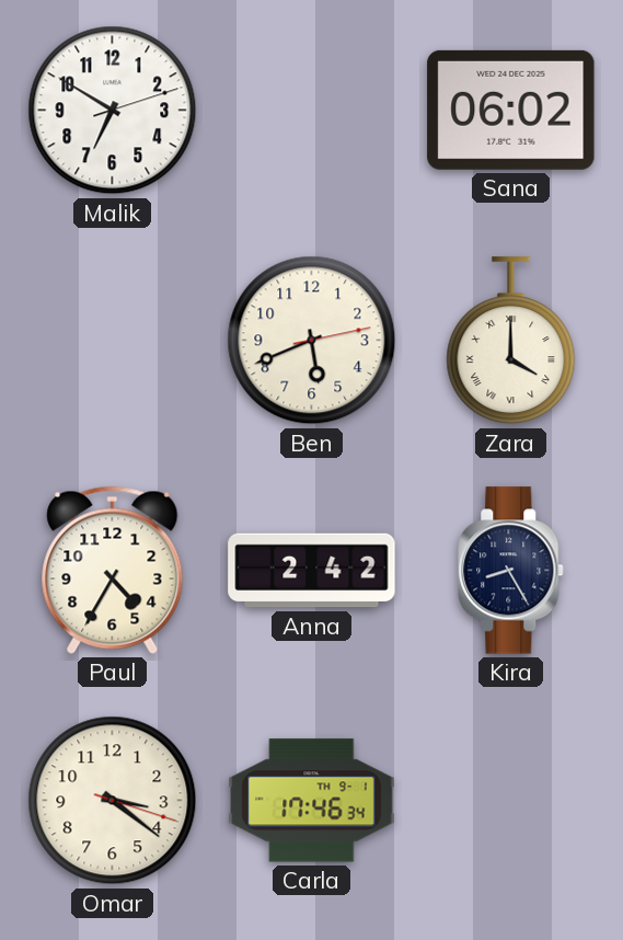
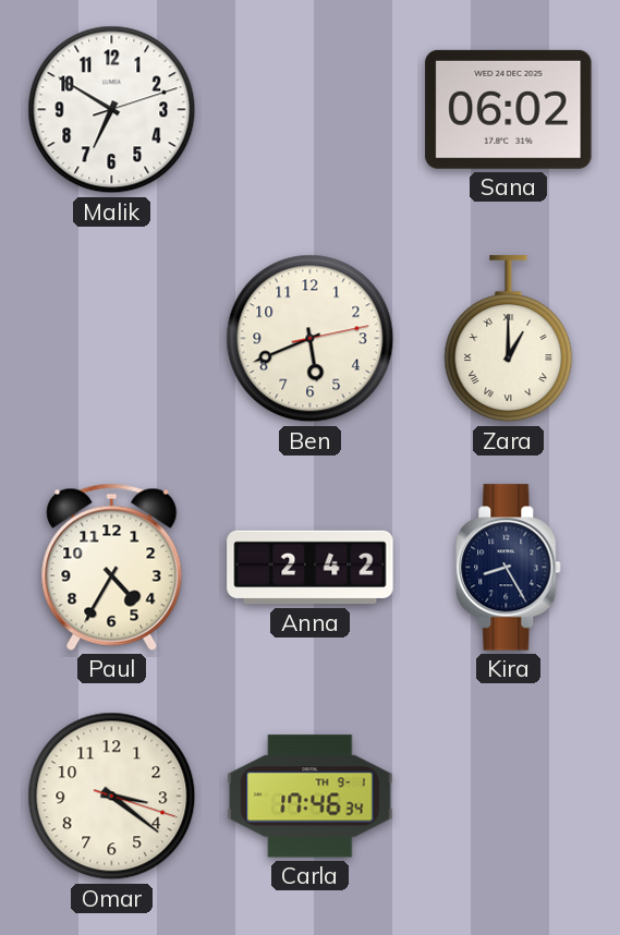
Zara: 4:00 -> 1:00
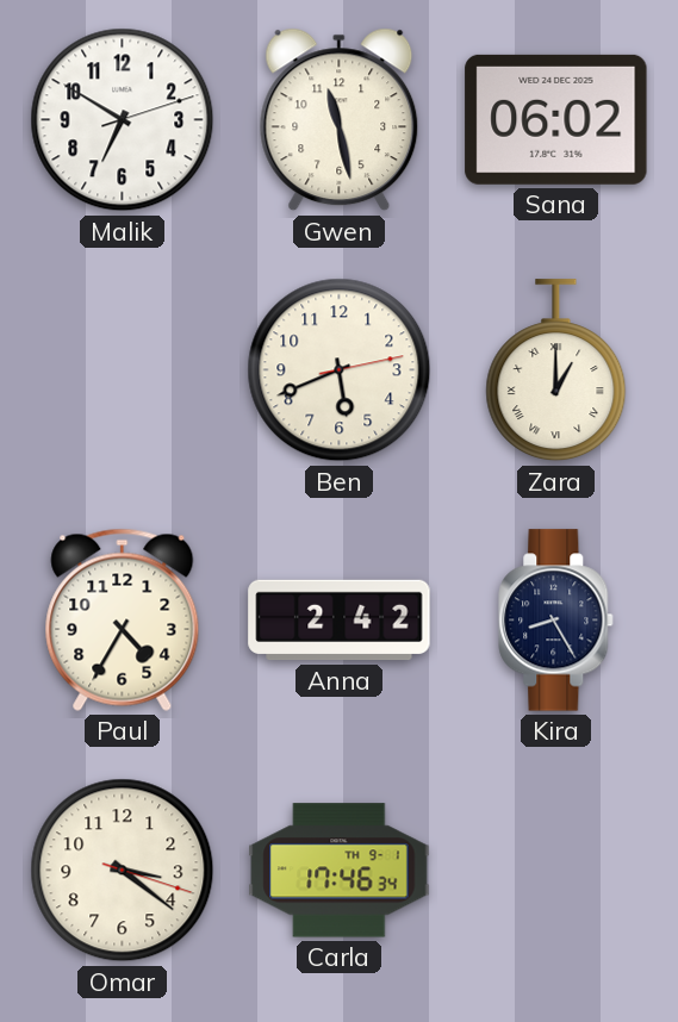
Gwen: none -> 11:28
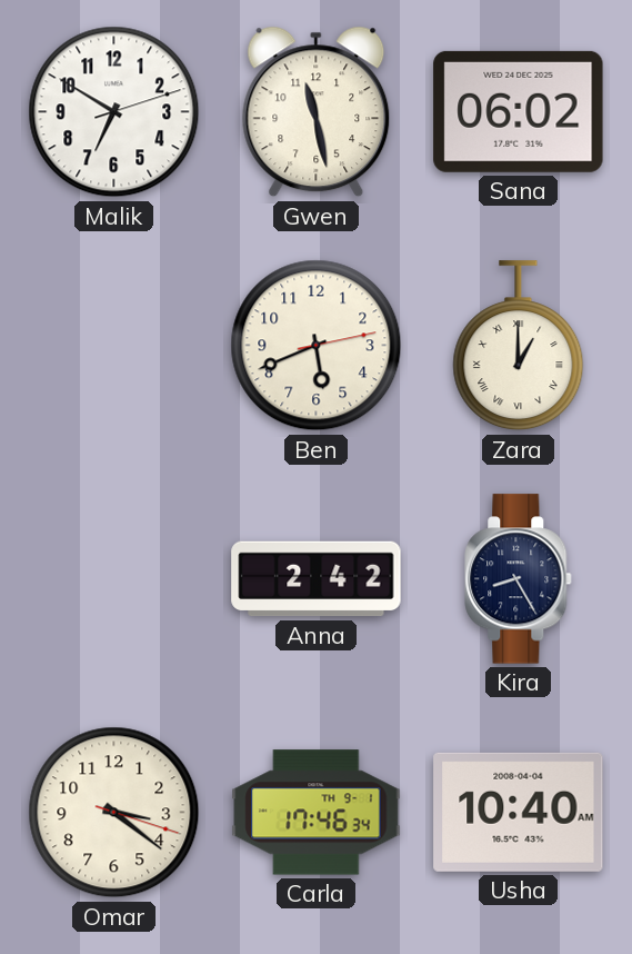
Paul: 4:35 -> none
Usha: none -> 10:40
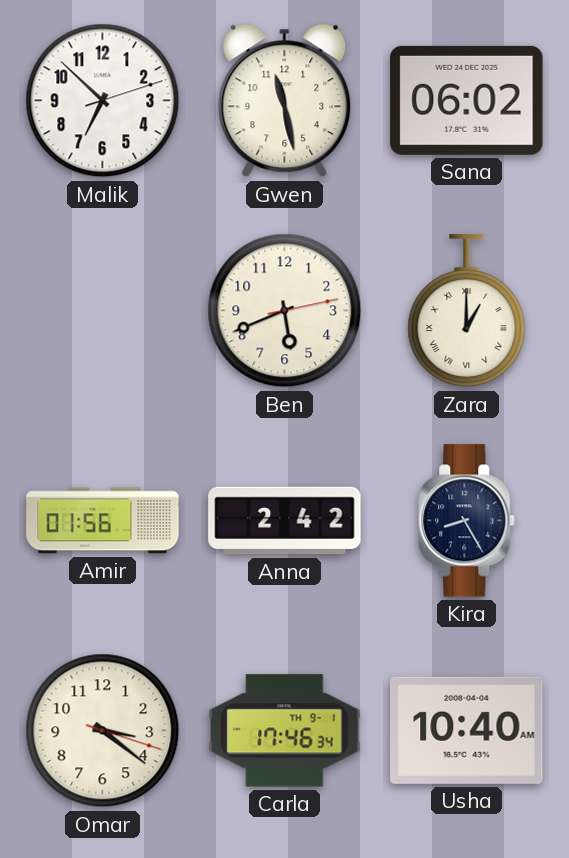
Malik: 6:50 -> 6:52
Amir: none -> 01:56
